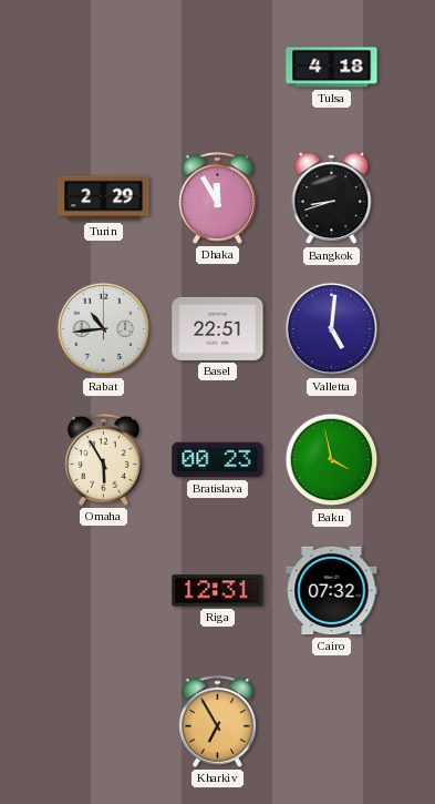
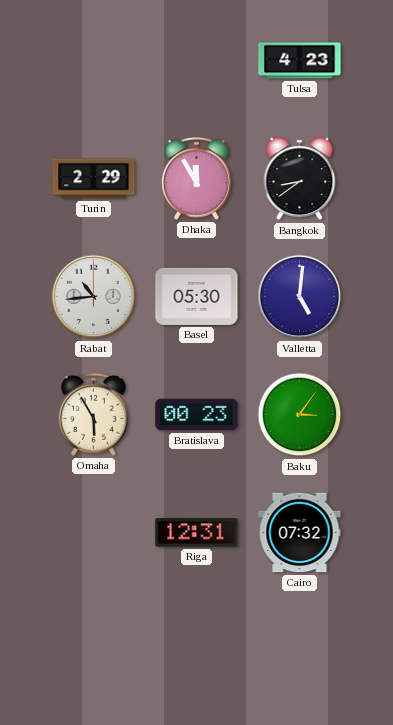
Tulsa: 4:18 -> 4:23
Bangkok: 8:42 -> 8:39
Basel: 22:51 -> 05:30
Baku: 3:58 -> 3:06
Kharkiv: 6:55 -> none
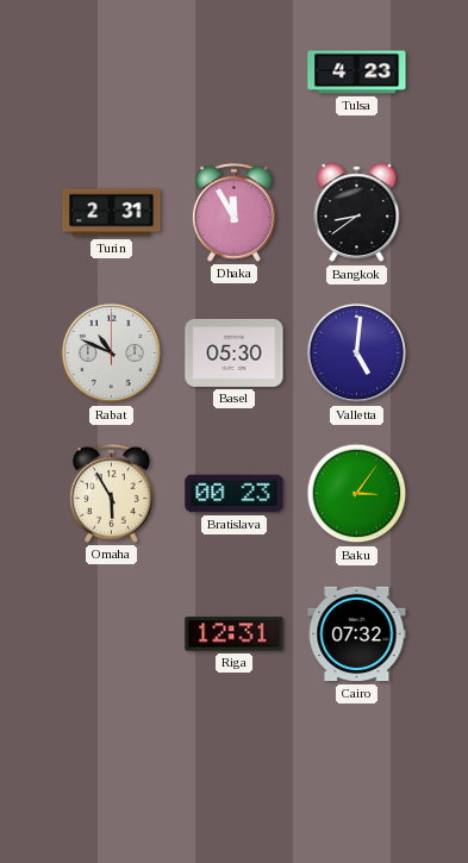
Turin: 2:29 -> 2:31
Rabat: 10:44 -> 10:49
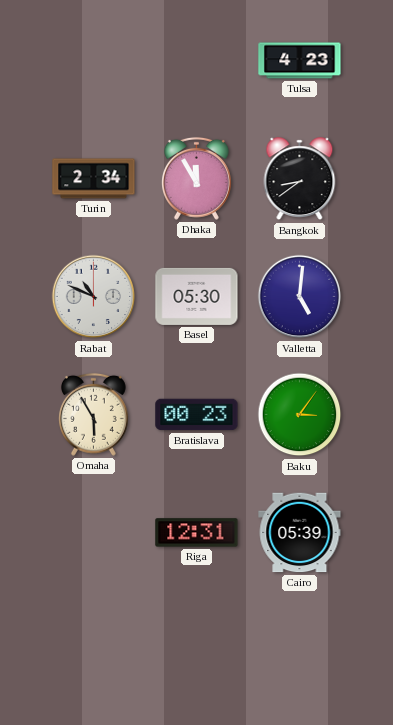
Turin: 2:31 -> 2:34
Cairo: 07:32 -> 05:39
